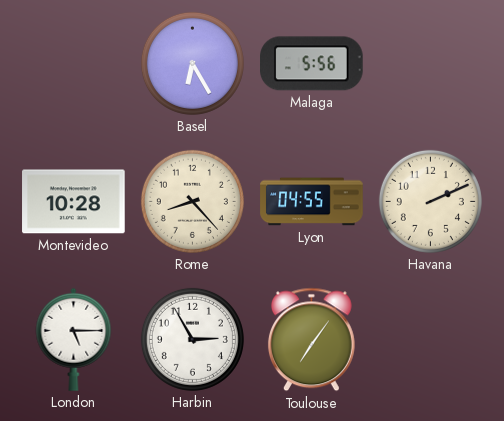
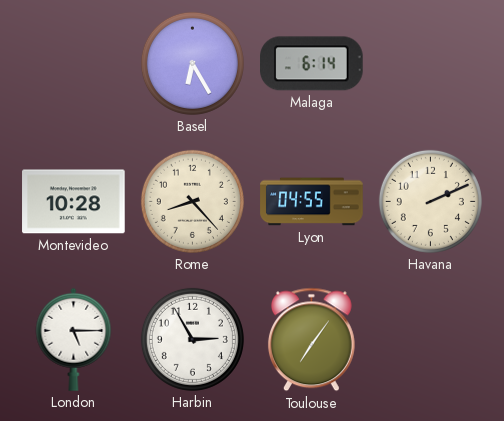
Malaga: 5:56 -> 6:14
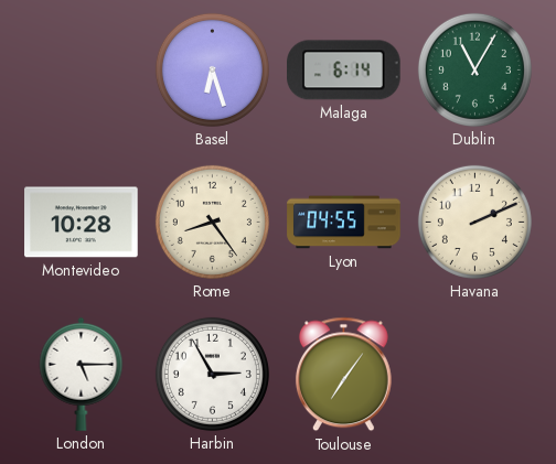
Basel: 6:25 -> 6:27
Dublin: none -> 11:05
Rome: 8:23 -> 8:24
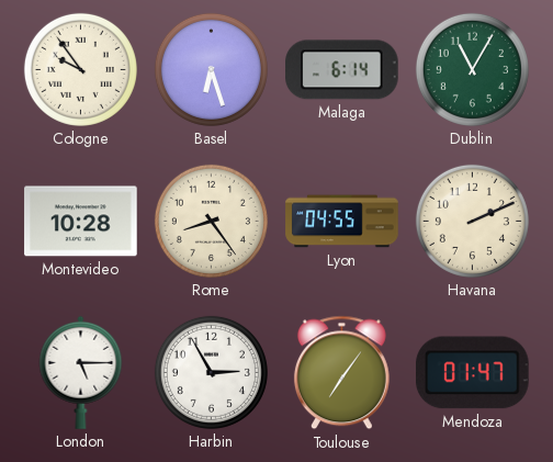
Cologne: none -> 9:54
Mendoza: none -> 01:47
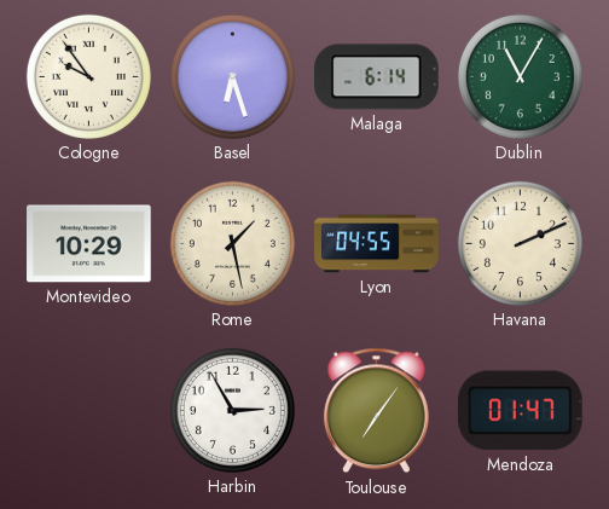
Montevideo: 10:28 -> 10:29
Rome: 8:24 -> 1:28
London: 5:15 -> none
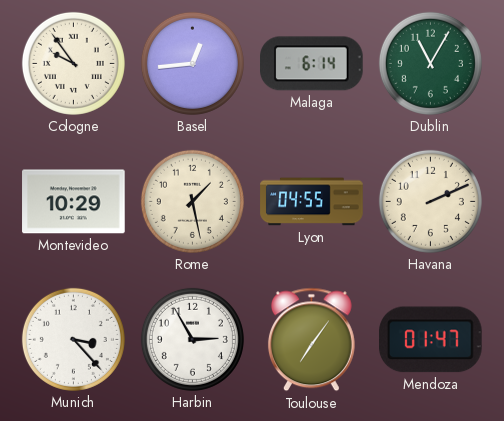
Basel: 6:27 -> 12:44
Munich: none -> 3:23
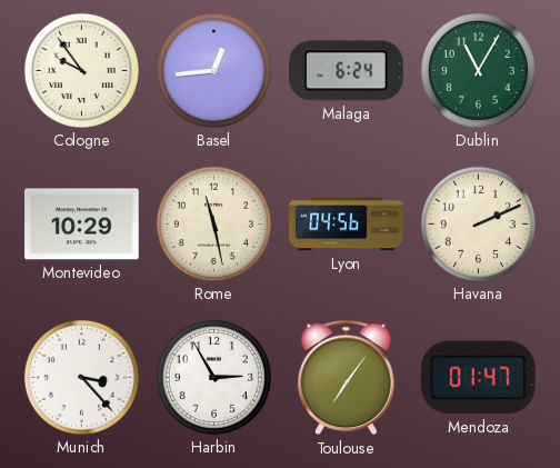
Malaga: 6:14 -> 6:24
Rome: 1:28 -> 11:28
Lyon: 04:55 -> 04:56
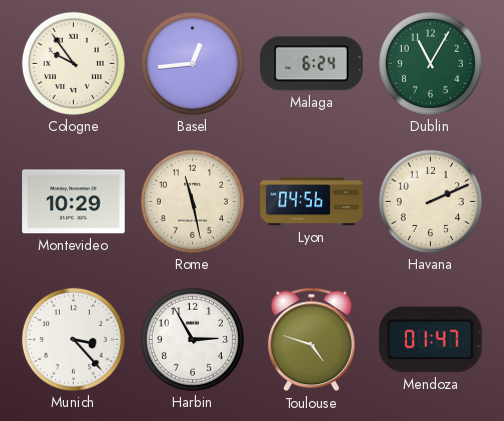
Toulouse: 7:06 -> 4:48
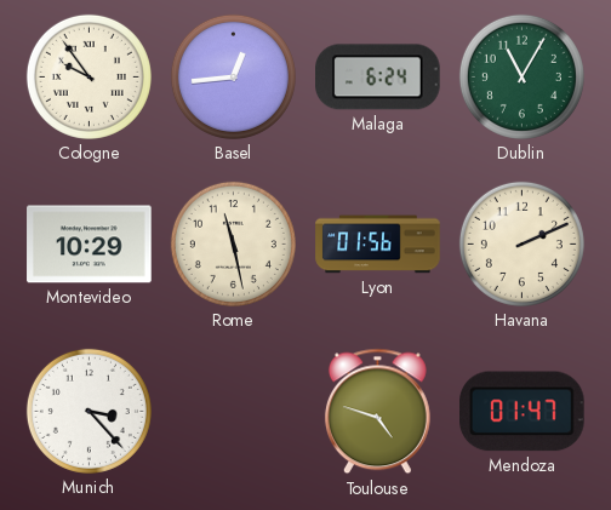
Lyon: 04:56 -> 01:56
Harbin: 2:55 -> none
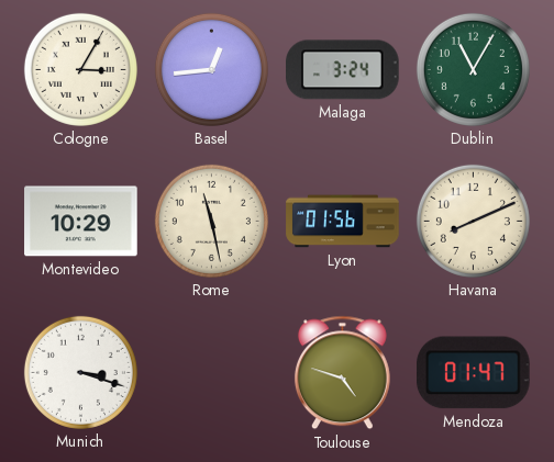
Cologne: 9:54 -> 3:05
Malaga: 6:24 -> 3:24
Havana: 2:11 -> 8:11
Munich: 3:23 -> 3:18
